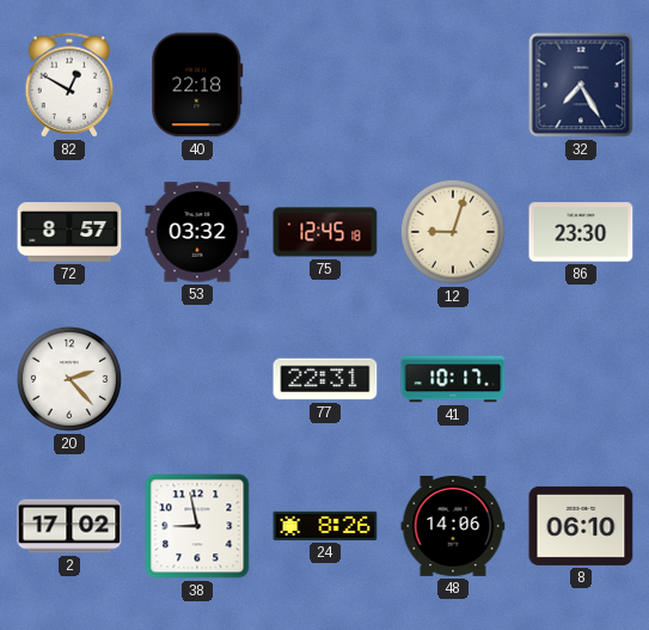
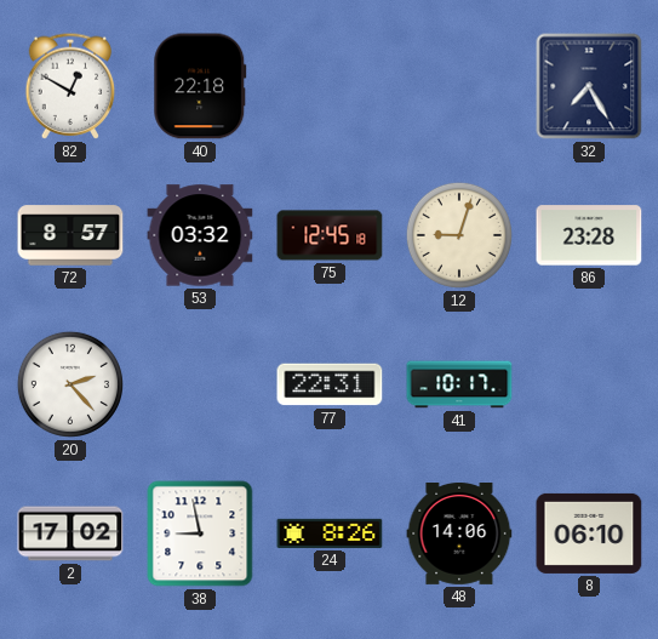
86: 23:30 -> 23:28
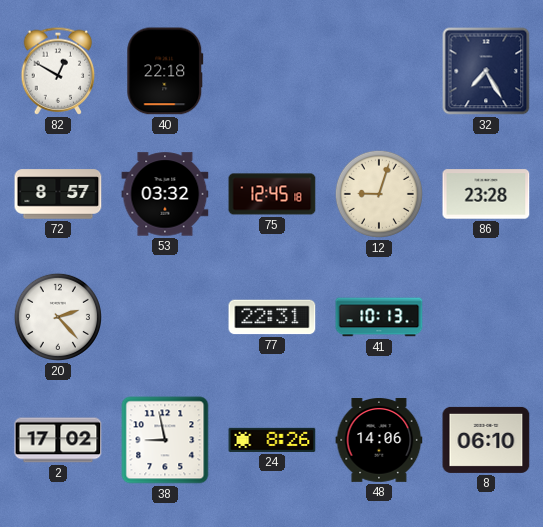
41: 10:17 -> 10:13
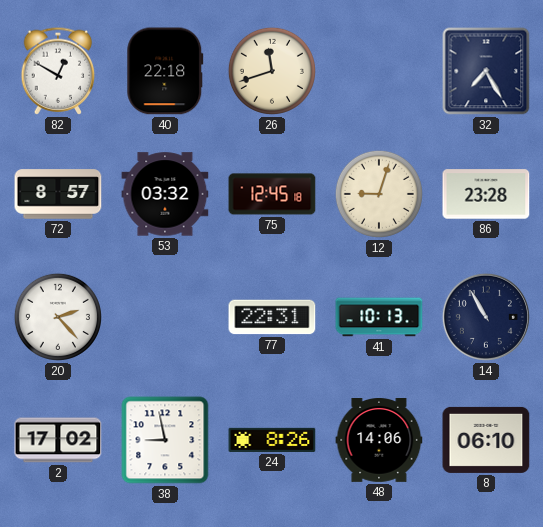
26: none -> 11:42
14: none -> 10:55
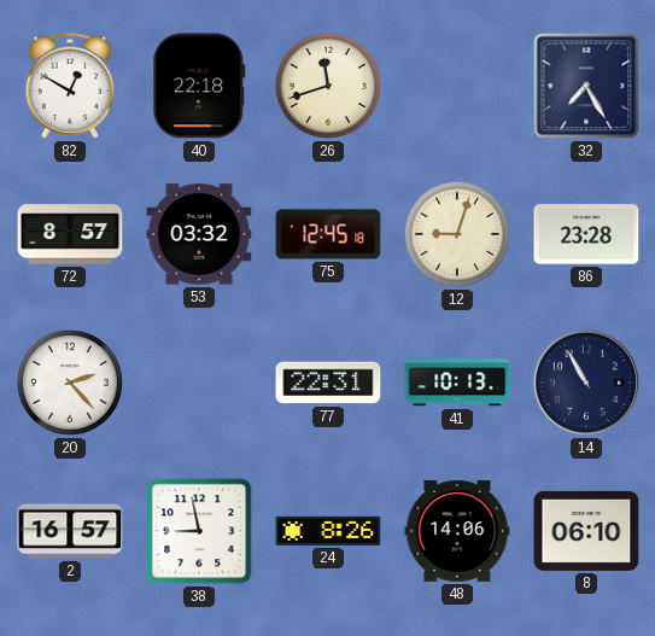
2: 17:02 -> 16:57
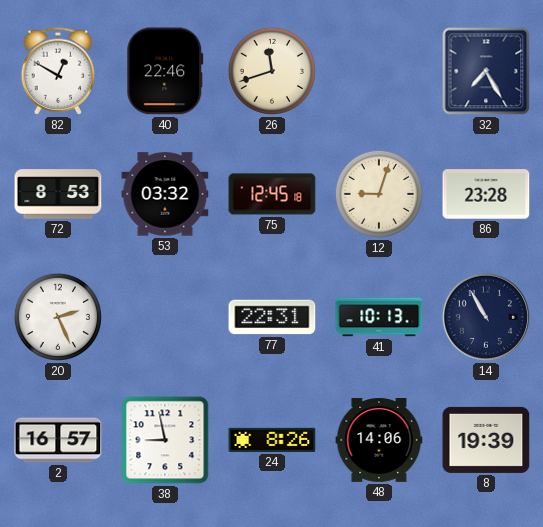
40: 22:18 -> 22:46
72: 8:57 -> 8:53
20: 2:23 -> 2:26
8: 06:10 -> 19:39
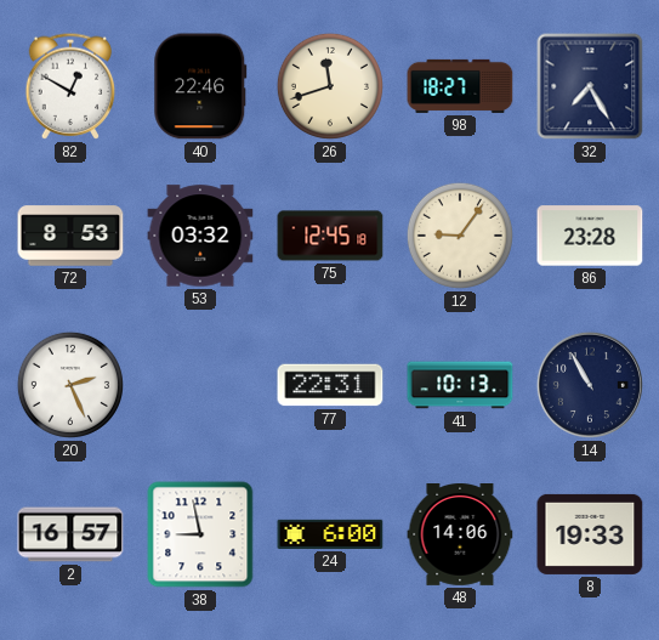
98: none -> 18:27
12: 9:03 -> 9:06
24: 8:26 -> 6:00
8: 19:39 -> 19:33
